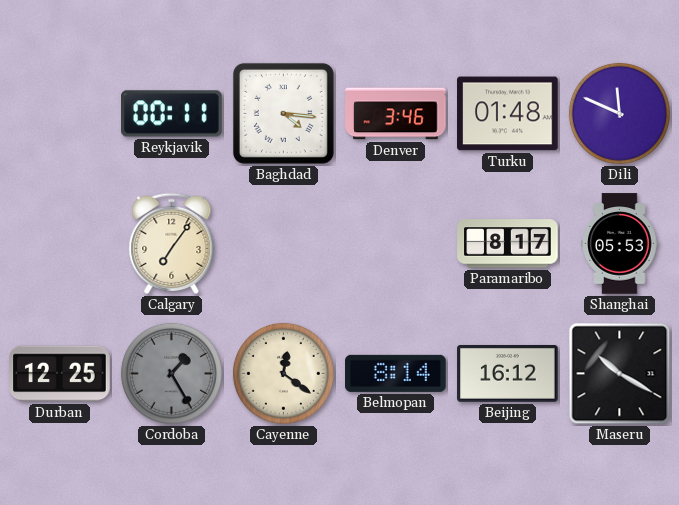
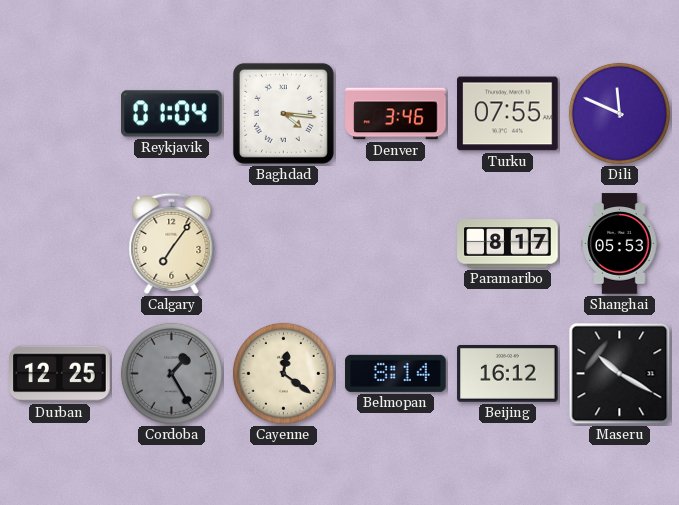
Reykjavik: 00:11 -> 01:04
Turku: 01:48 -> 07:55
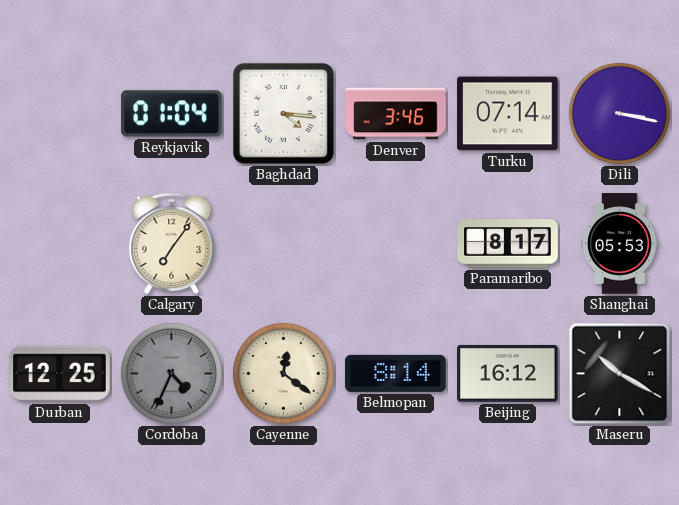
Turku: 07:55 -> 07:14
Dili: 11:49 -> 3:17
Cordoba: 1:25 -> 4:34
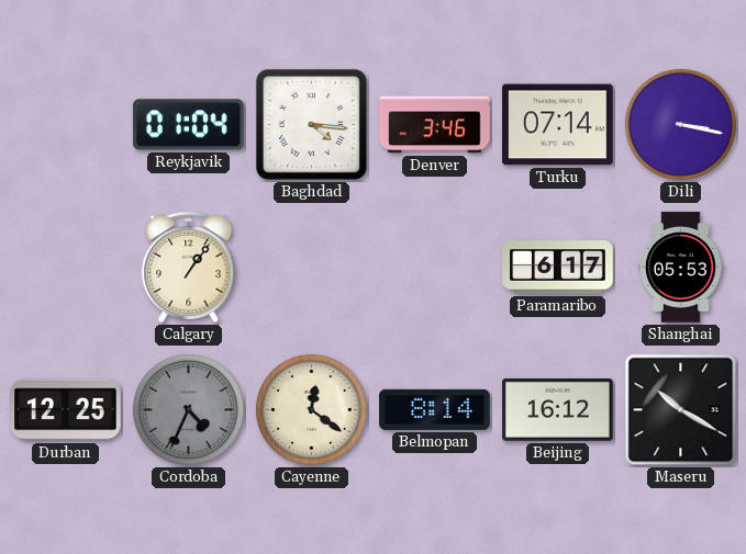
Calgary: 7:06 -> 1:06
Paramaribo: 8:17 -> 6:17
